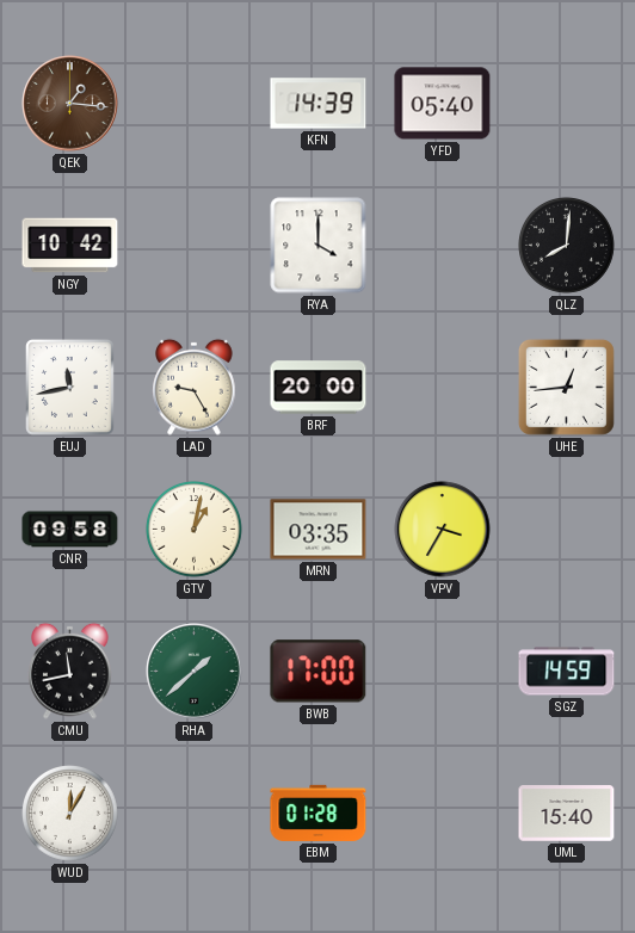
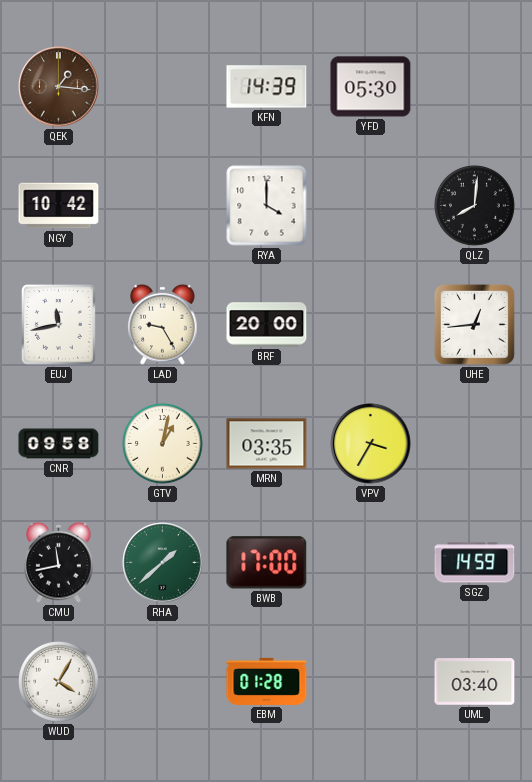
YFD: 05:40 -> 05:30
WUD: 12:05 -> 4:05
UML: 15:40 -> 03:40
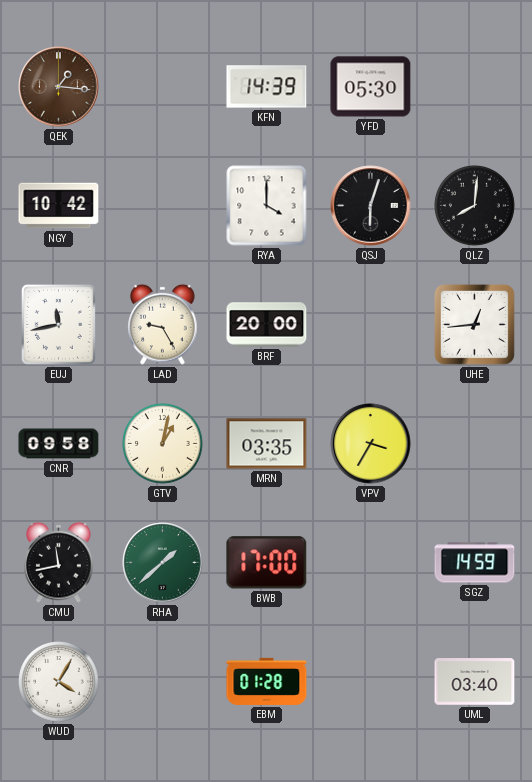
QSJ: none -> 6:03
